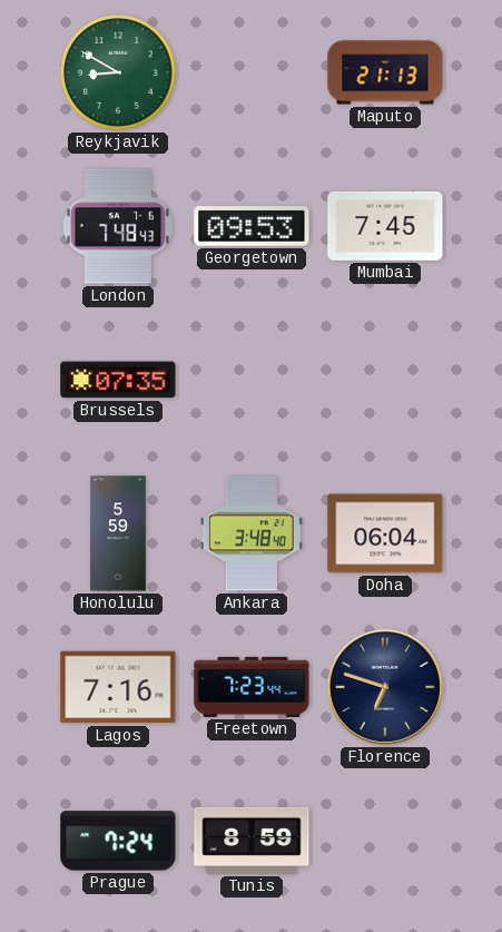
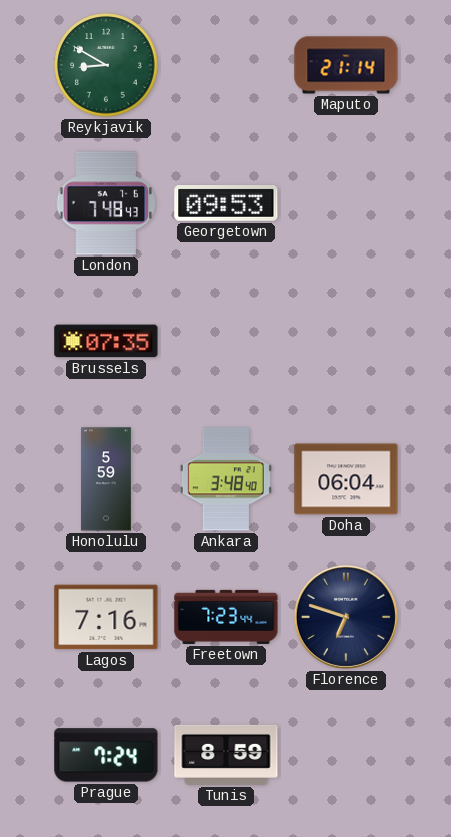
Maputo: 21:13 -> 21:14
Mumbai: 7:45 -> none
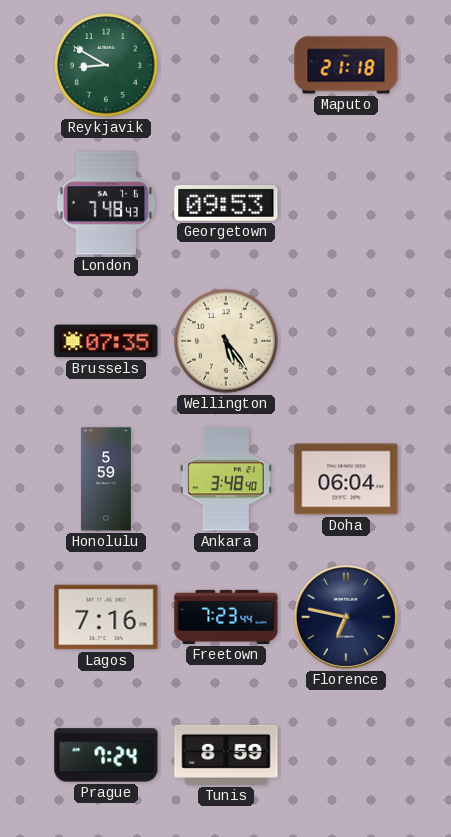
Maputo: 21:14 -> 21:18
Wellington: none -> 5:24
Florence: 6:48 -> 6:47
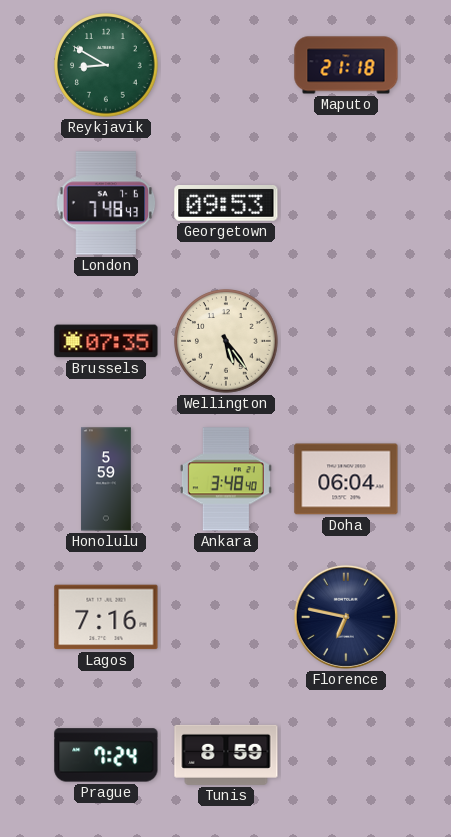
Freetown: 7:23 -> none
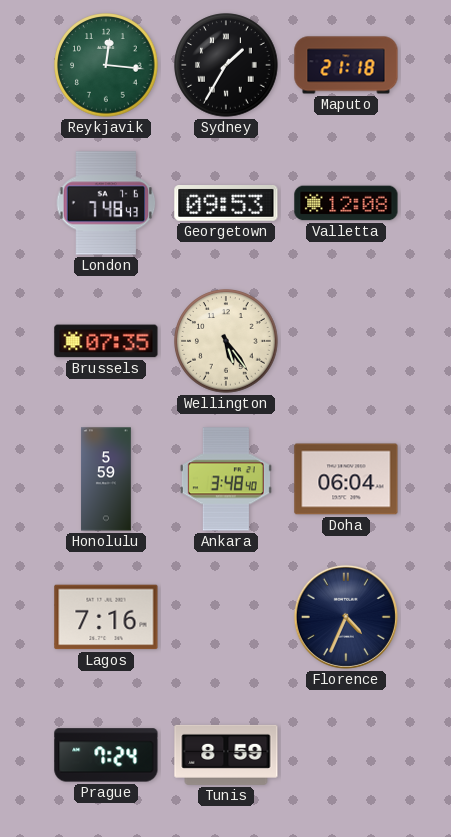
Reykjavik: 8:50 -> 12:16
Sydney: none -> 1:35
Valletta: none -> 12:08
Florence: 6:47 -> 4:34
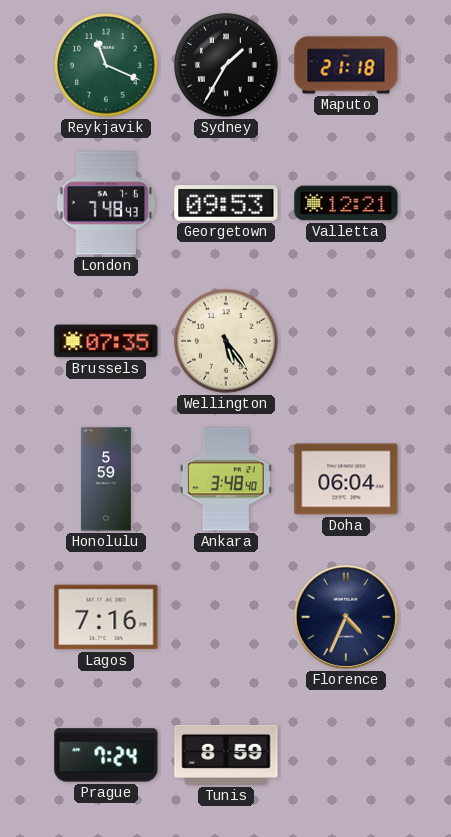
Reykjavik: 12:16 -> 11:19
Valletta: 12:08 -> 12:21
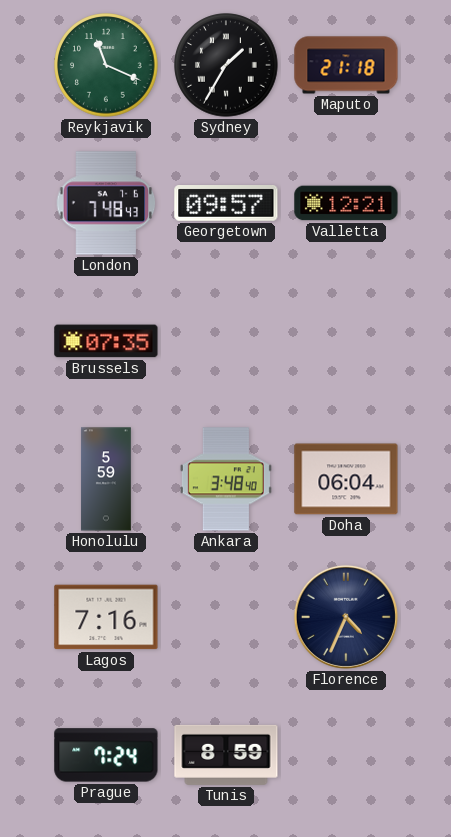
Georgetown: 09:53 -> 09:57
Wellington: 5:24 -> none
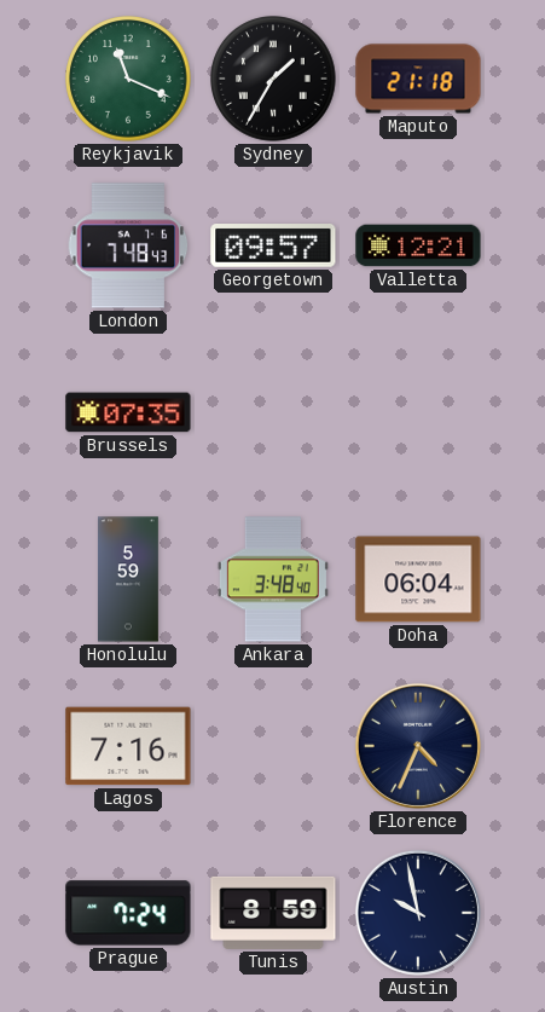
Austin: none -> 9:58
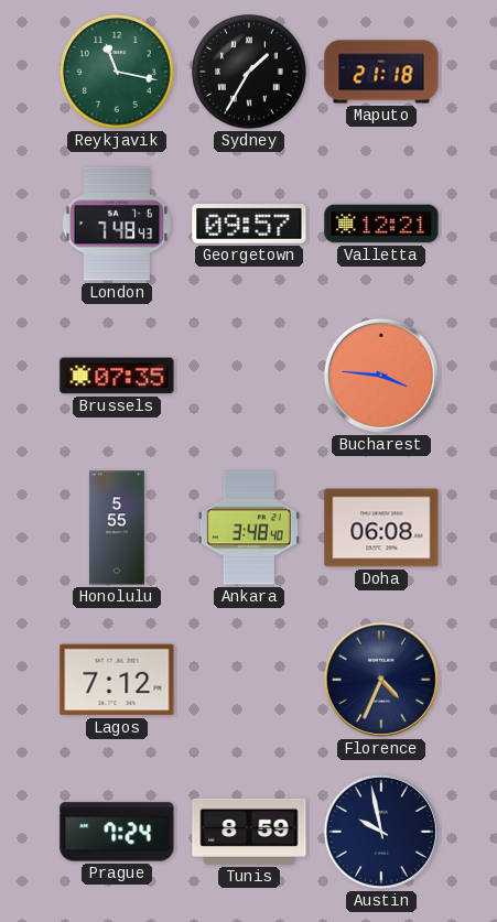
Reykjavik: 11:19 -> 11:17
Bucharest: none -> 3:46
Honolulu: 5:59 -> 5:55
Doha: 06:04 -> 06:08
Lagos: 7:16 -> 7:12
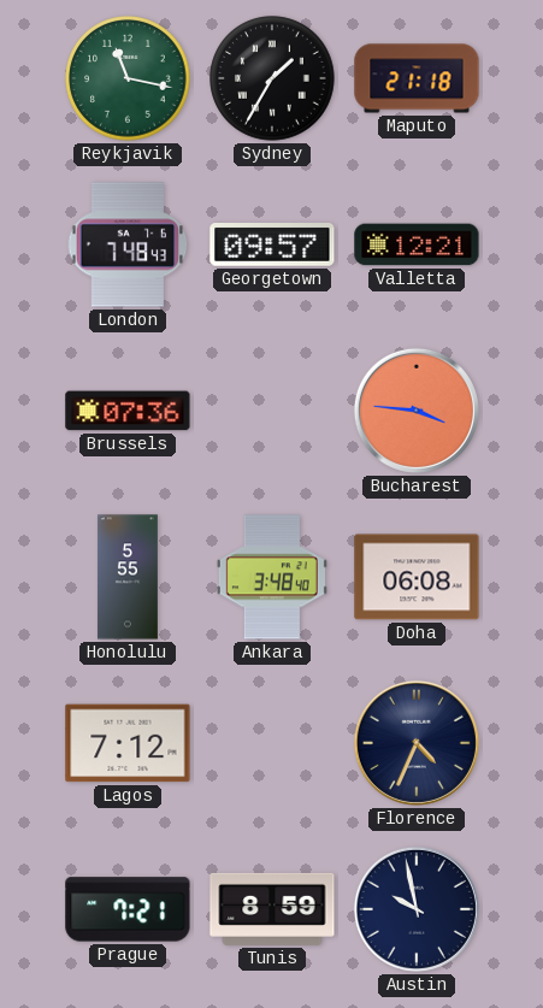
Brussels: 07:35 -> 07:36
Prague: 7:24 -> 7:21
